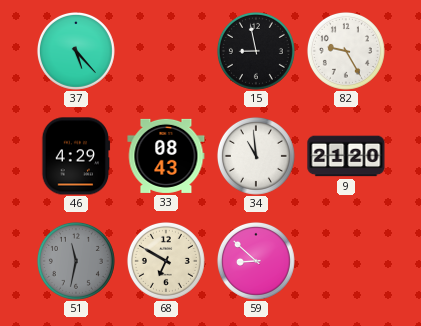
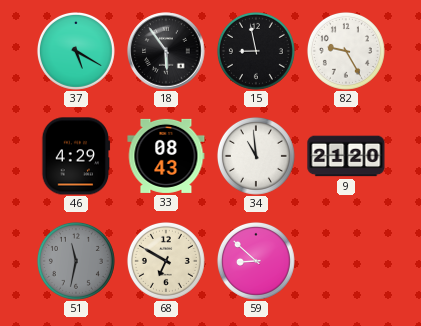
37: 5:23 -> 5:20
18: none -> 5:54
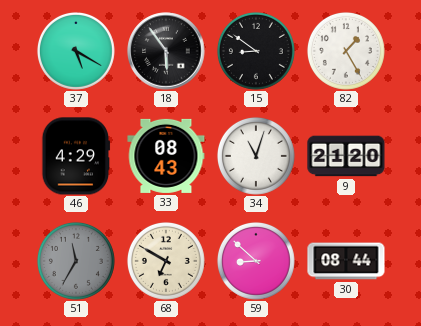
15: 8:58 -> 8:51
82: 9:25 -> 1:25
34: 10:59 -> 11:03
51: 11:32 -> 11:35
30: none -> 08:44
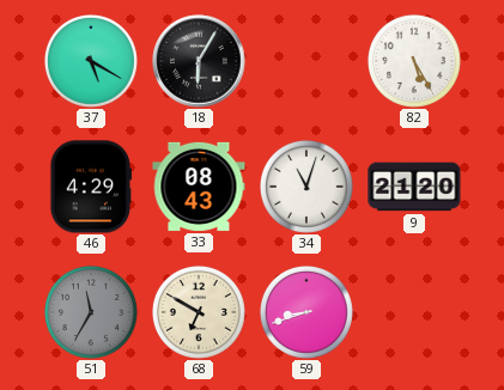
18: 5:54 -> 6:05
15: 8:51 -> none
82: 1:25 -> 5:25
59: 8:52 -> 8:42
30: 08:44 -> none
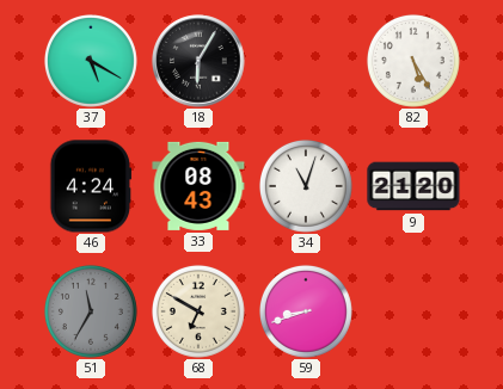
46: 4:29 -> 4:24
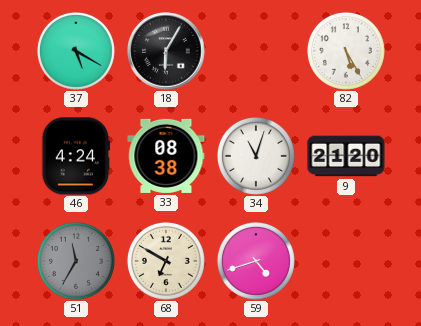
33: 08:43 -> 08:38
59: 8:42 -> 4:42
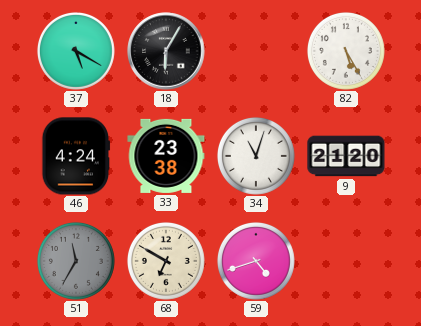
33: 08:38 -> 23:38
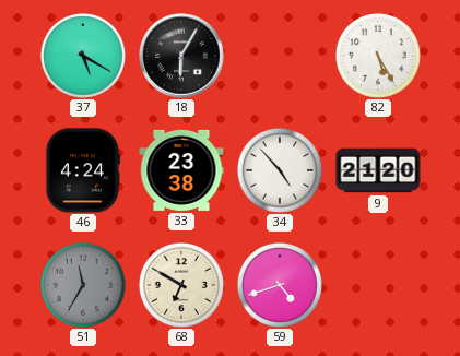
34: 11:03 -> 4:53
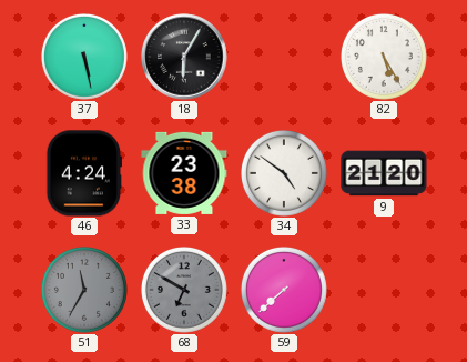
37: 5:20 -> 5:28
34: 4:53 -> 4:51
68 dial: cream -> grey
59: 4:42 -> 7:38
